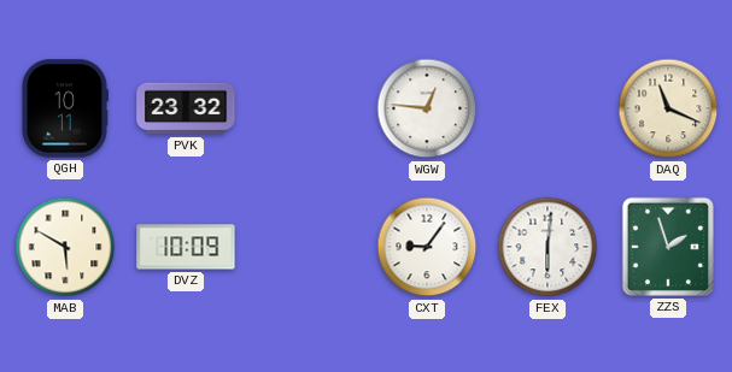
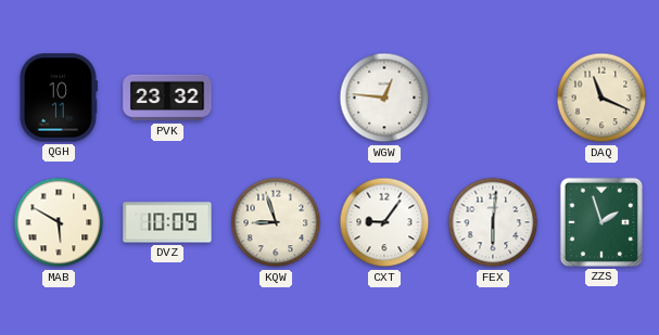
KQW: none -> 8:57
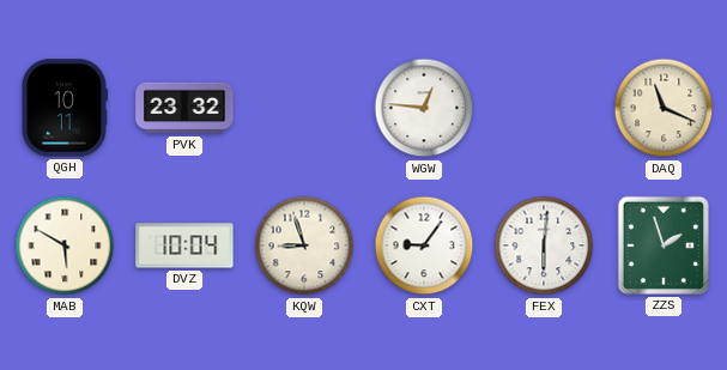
DVZ: 10:09 -> 10:04
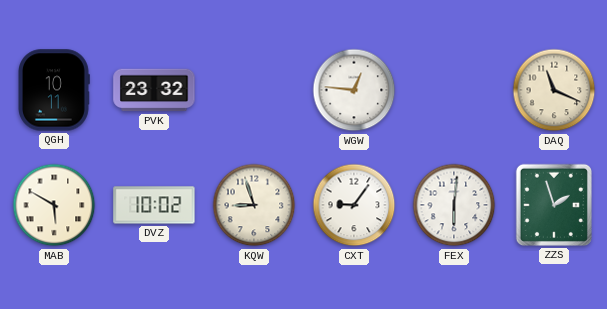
DVZ: 10:04 -> 10:02
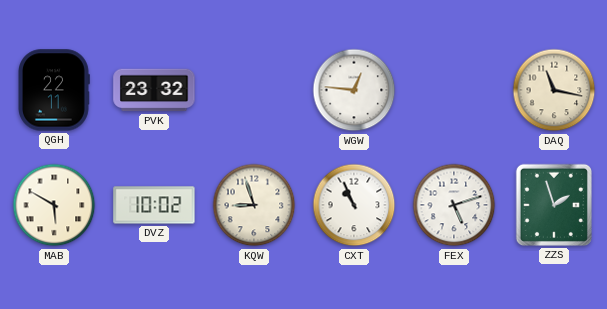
QGH: 10:11 -> 22:11
DAQ: 11:19 -> 11:17
CXT: 9:06 -> 10:56
FEX: 6:01 -> 5:12
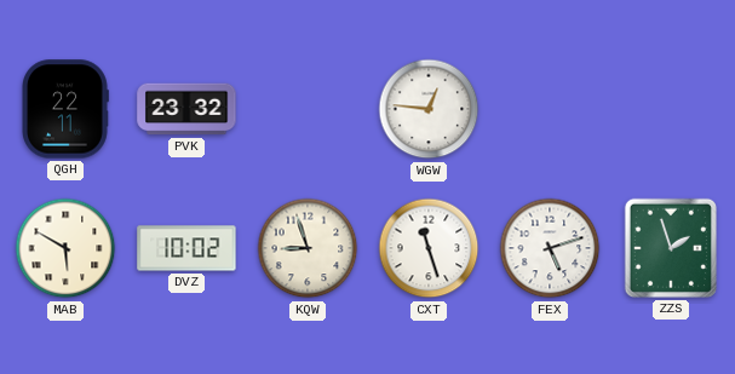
DAQ: 11:17 -> none
CXT: 10:56 -> 11:27
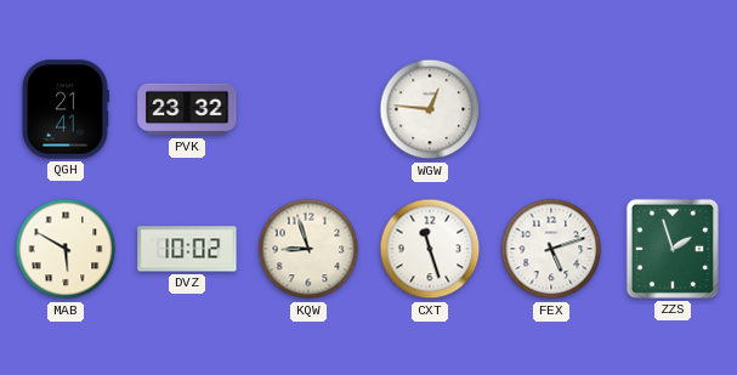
QGH: 22:11 -> 21:41
